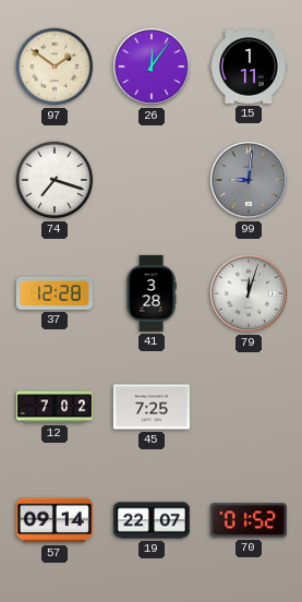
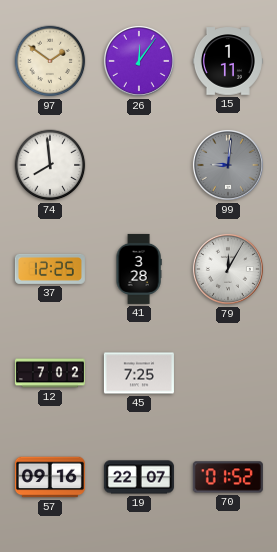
74: 7:18 -> 7:59
37: 12:28 -> 12:25
79: 12:03 -> 12:05
57: 09:14 -> 09:16
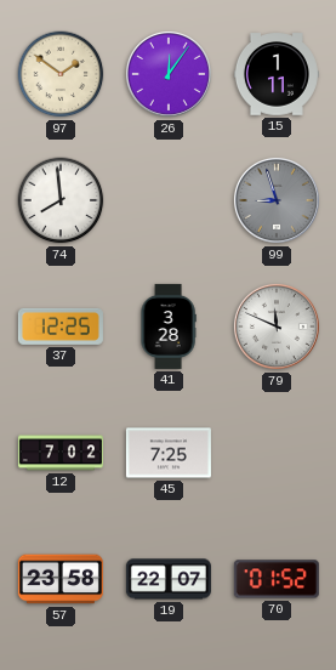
99: 9:01 -> 8:57
79: 12:05 -> 11:49
57: 09:16 -> 23:58
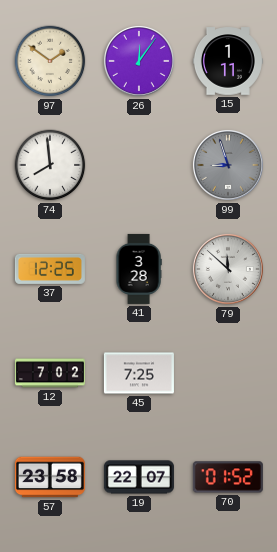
79: 11:49 -> 11:52
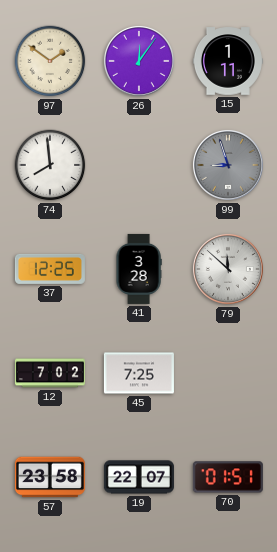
70: 01:52 -> 01:51
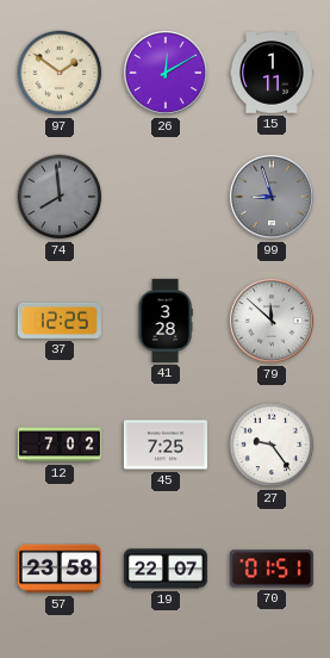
26: 12:06 -> 12:10
74 dial: white -> grey
27: none -> 9:24
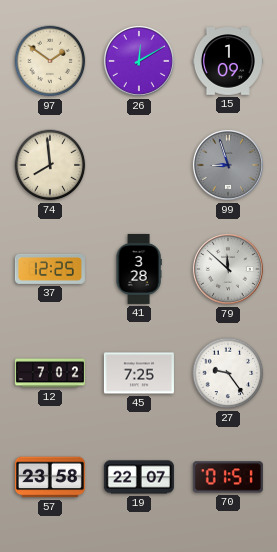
15: 1:11 -> 1:09
74 dial: grey -> cream
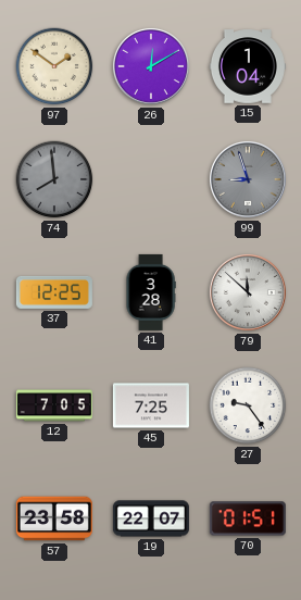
15: 1:09 -> 1:04
74 dial: cream -> grey
12: 7:02 -> 7:05
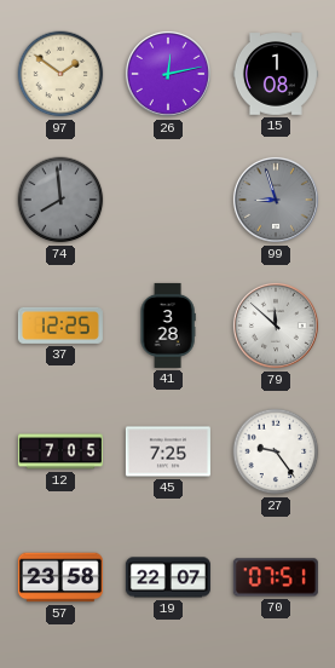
26: 12:10 -> 12:13
15: 1:04 -> 1:08
70: 01:51 -> 07:51
